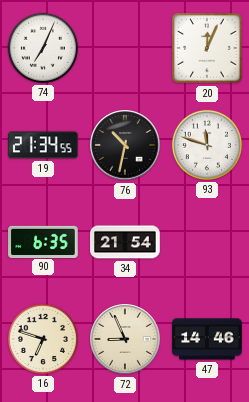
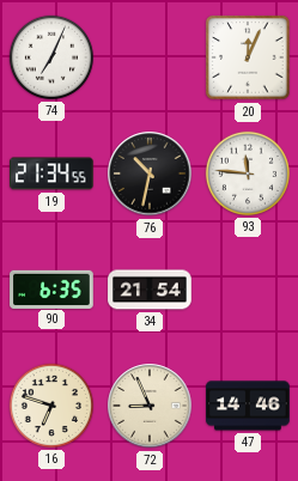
93: 11:48 -> 11:46
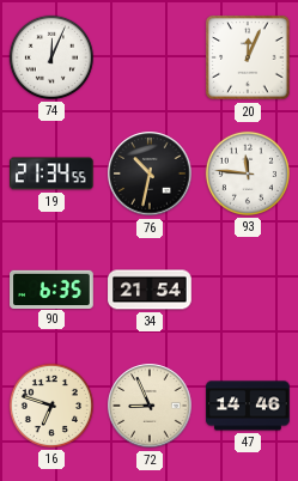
74: 7:04 -> 12:04
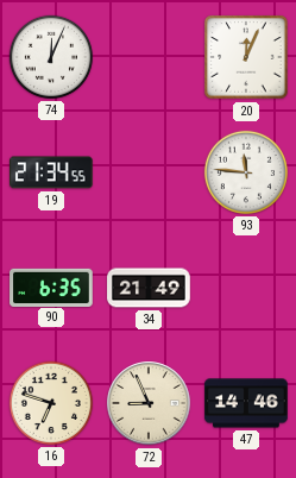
76: 10:32 -> none
34: 21:54 -> 21:49
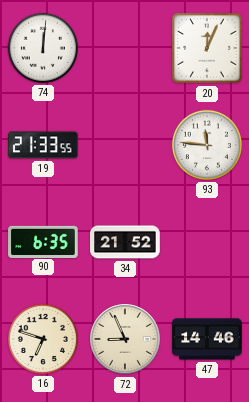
74: 12:04 -> 12:01
19: 21:34 -> 21:33
34: 21:49 -> 21:52
